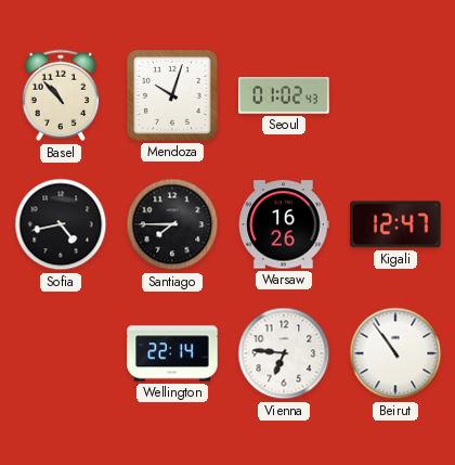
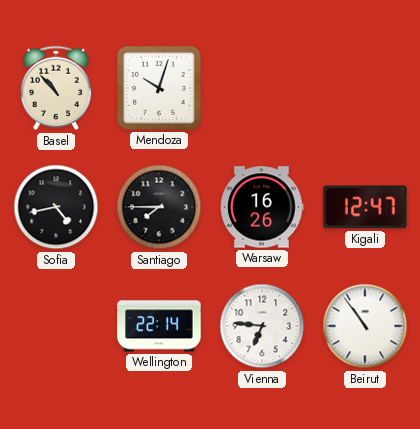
Seoul: 01:02 -> none
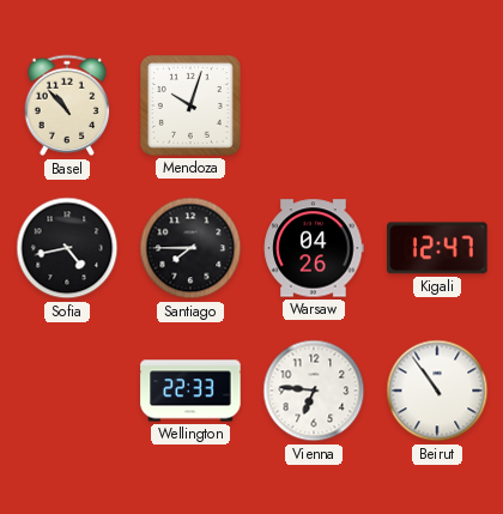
Warsaw: 16:26 -> 04:26
Wellington: 22:14 -> 22:33
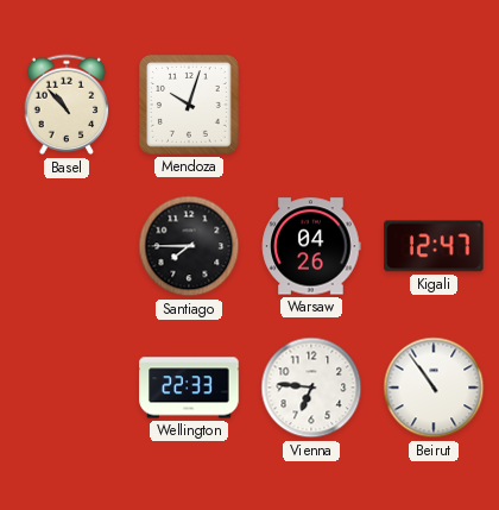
Sofia: 4:43 -> none
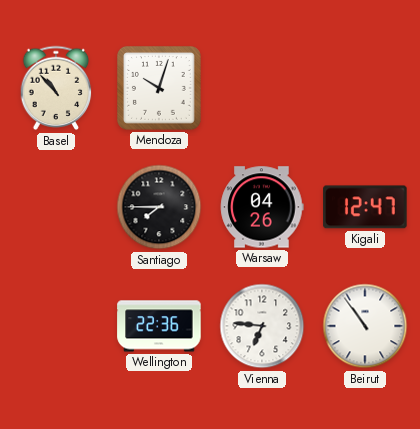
Wellington: 22:33 -> 22:36
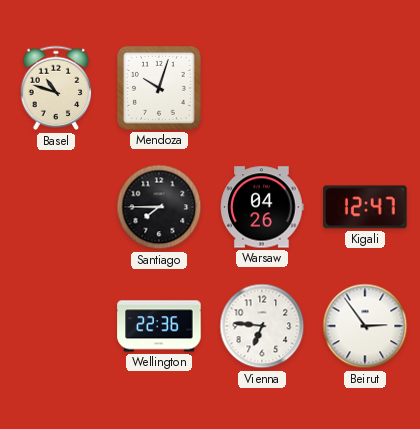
Basel: 10:53 -> 10:48
Beirut: 10:54 -> 2:54
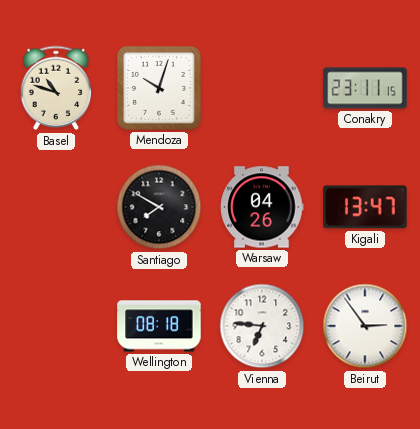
Conakry: none -> 23:11
Santiago: 7:45 -> 7:50
Kigali: 12:47 -> 13:47
Wellington: 22:36 -> 08:18
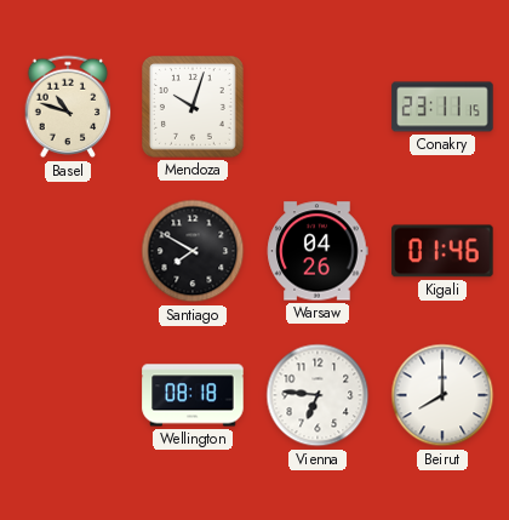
Kigali: 13:47 -> 01:46
Beirut: 2:54 -> 8:00
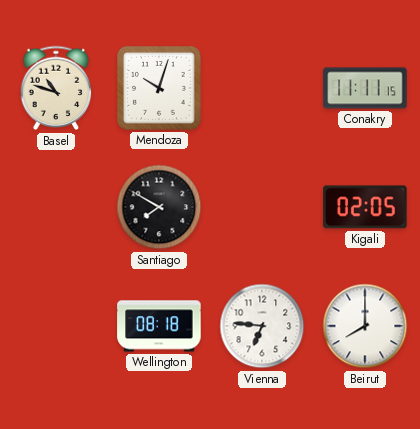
Conakry: 23:11 -> 11:11
Warsaw: 04:26 -> none
Kigali: 01:46 -> 02:05
